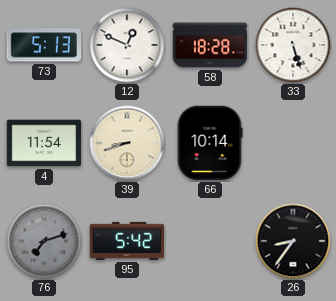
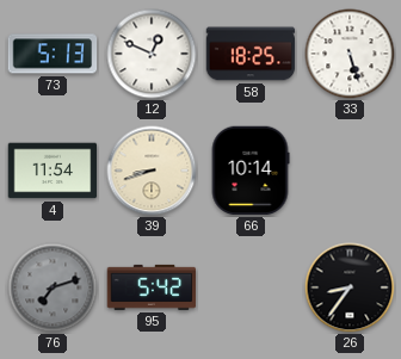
58: 18:28 -> 18:25
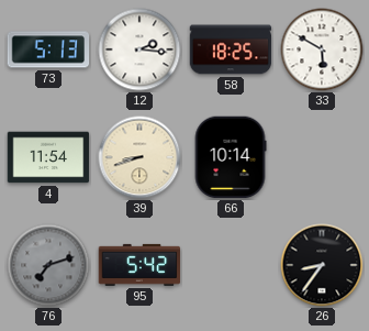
12: 12:49 -> 2:16
33: 5:27 -> 5:50
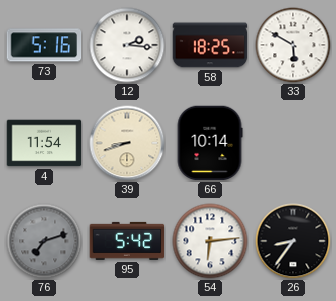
73: 5:13 -> 5:16
54: none -> 6:14
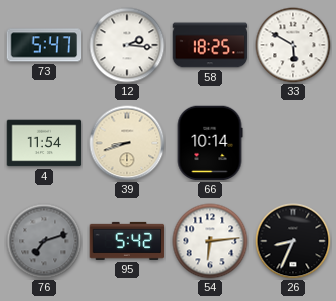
73: 5:16 -> 5:47
26: 8:36 -> 8:34
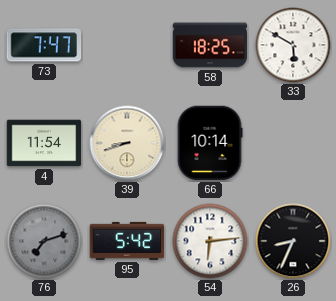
73: 5:47 -> 7:47
12: 2:16 -> none
